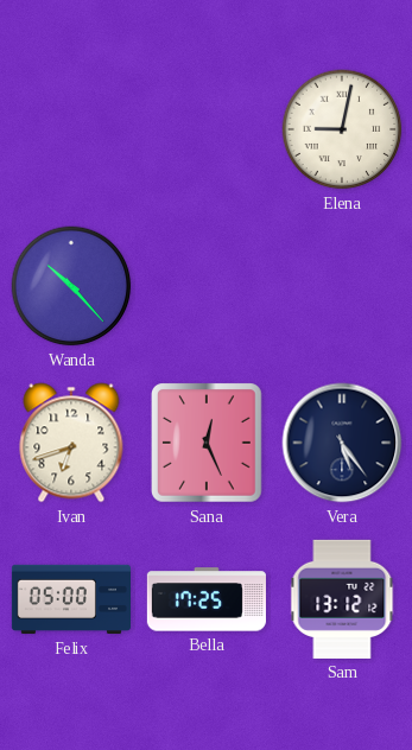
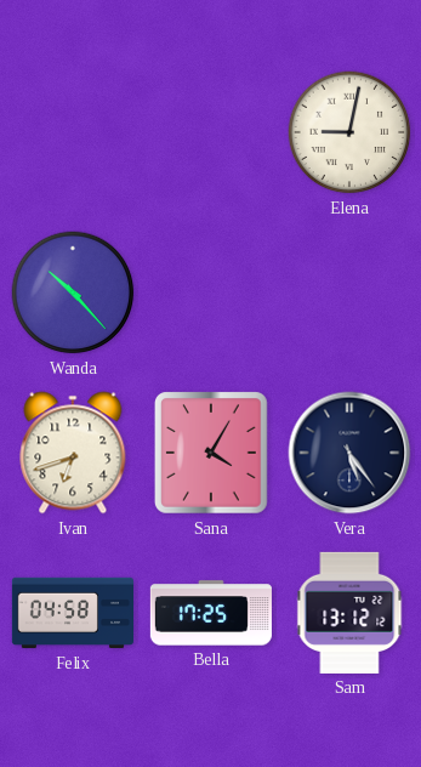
Sana: 12:26 -> 4:05
Felix: 05:00 -> 04:58
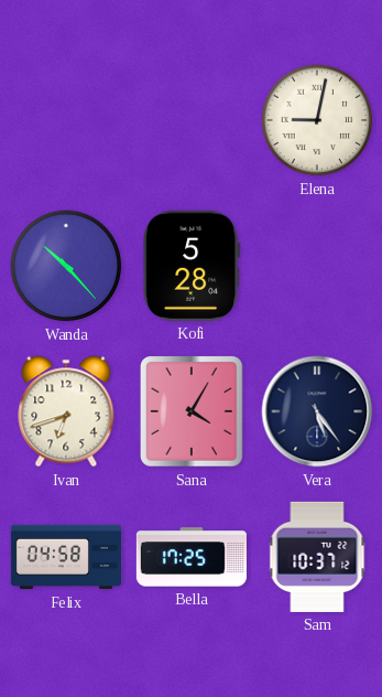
Kofi: none -> 5:28
Sam: 13:12 -> 10:37
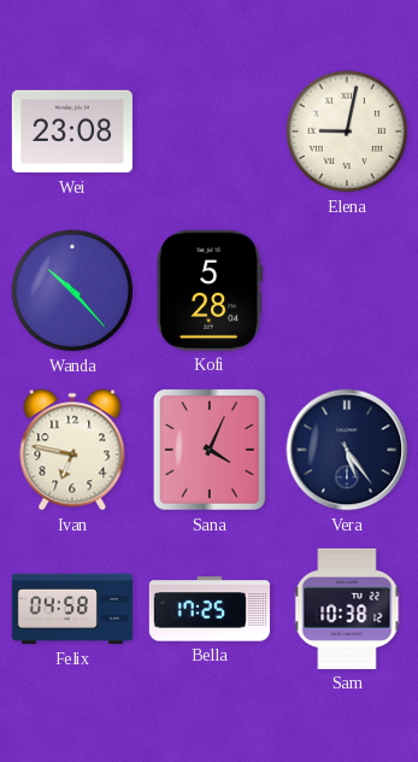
Wei: none -> 23:08
Ivan: 6:42 -> 6:47
Sana: 4:05 -> 4:04
Sam: 10:37 -> 10:38
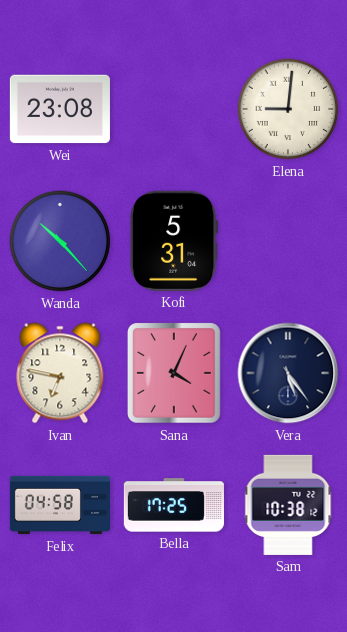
Elena: 9:02 -> 9:01
Kofi: 5:28 -> 5:31
